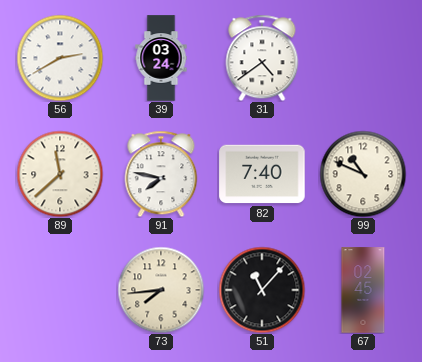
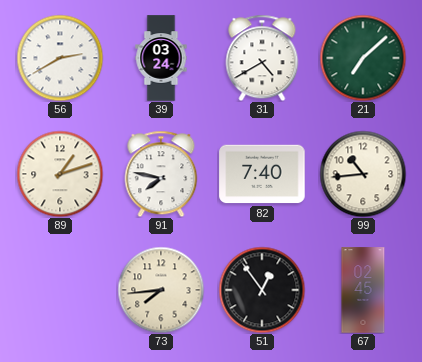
31: 4:39 -> 4:40
21: none -> 7:08
89: 11:38 -> 1:12
99: 10:49 -> 10:44
51: 11:07 -> 12:54
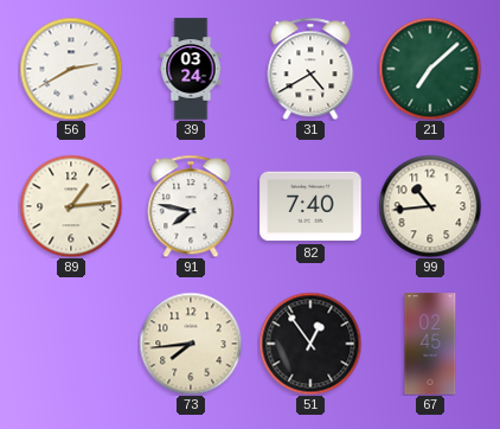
89: 1:12 -> 1:14
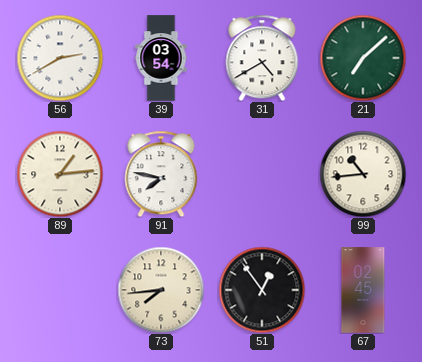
39: 03:24 -> 03:54
82: 7:40 -> none
